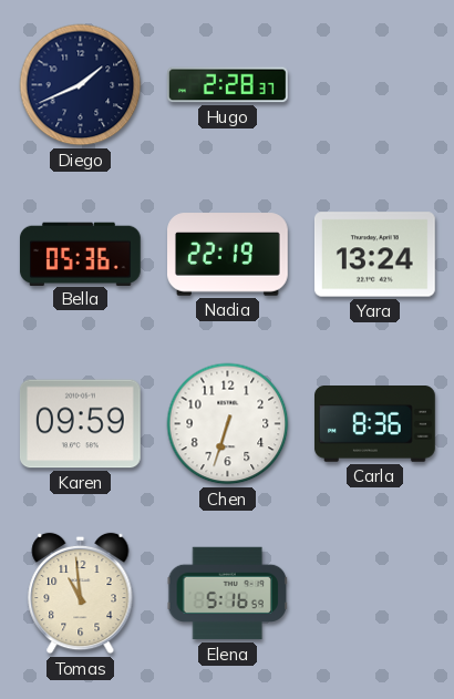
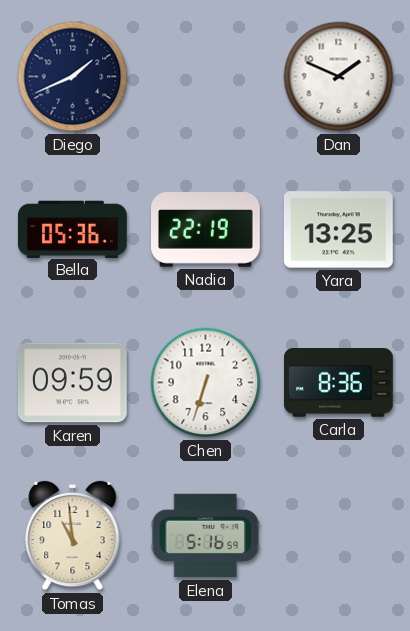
Hugo: 2:28 -> none
Dan: none -> 1:49
Yara: 13:24 -> 13:25
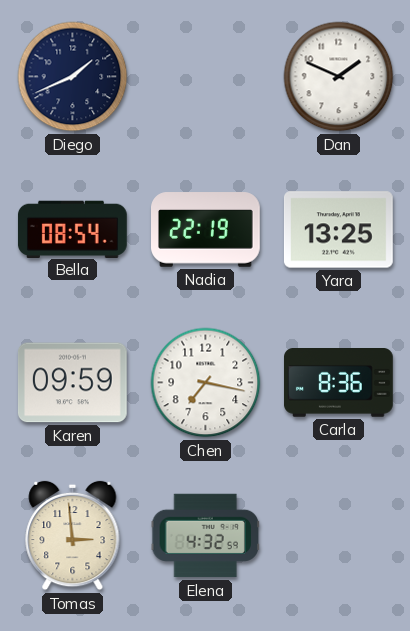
Bella: 05:36 -> 08:54
Chen: 6:33 -> 7:17
Tomas: 10:59 -> 2:59
Elena: 5:16 -> 4:32
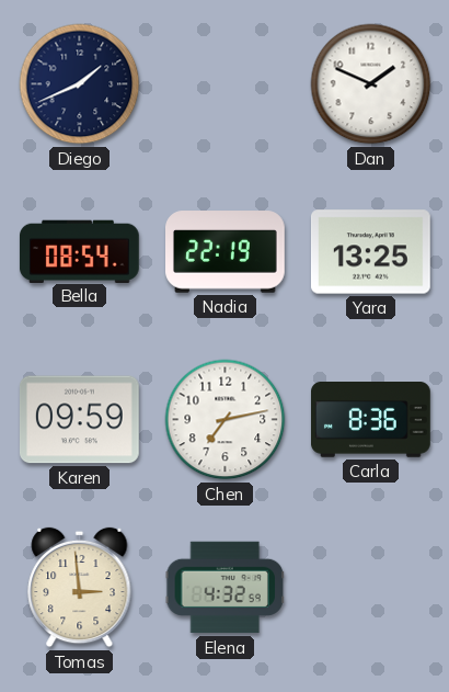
Chen: 7:17 -> 7:13
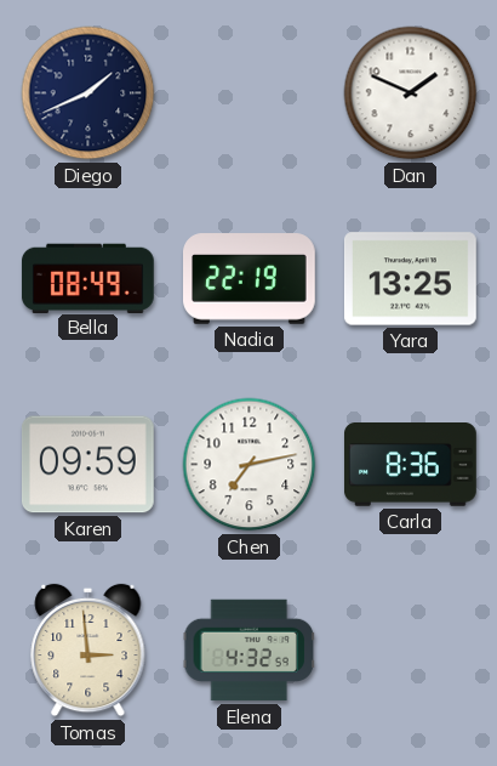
Bella: 08:54 -> 08:49
